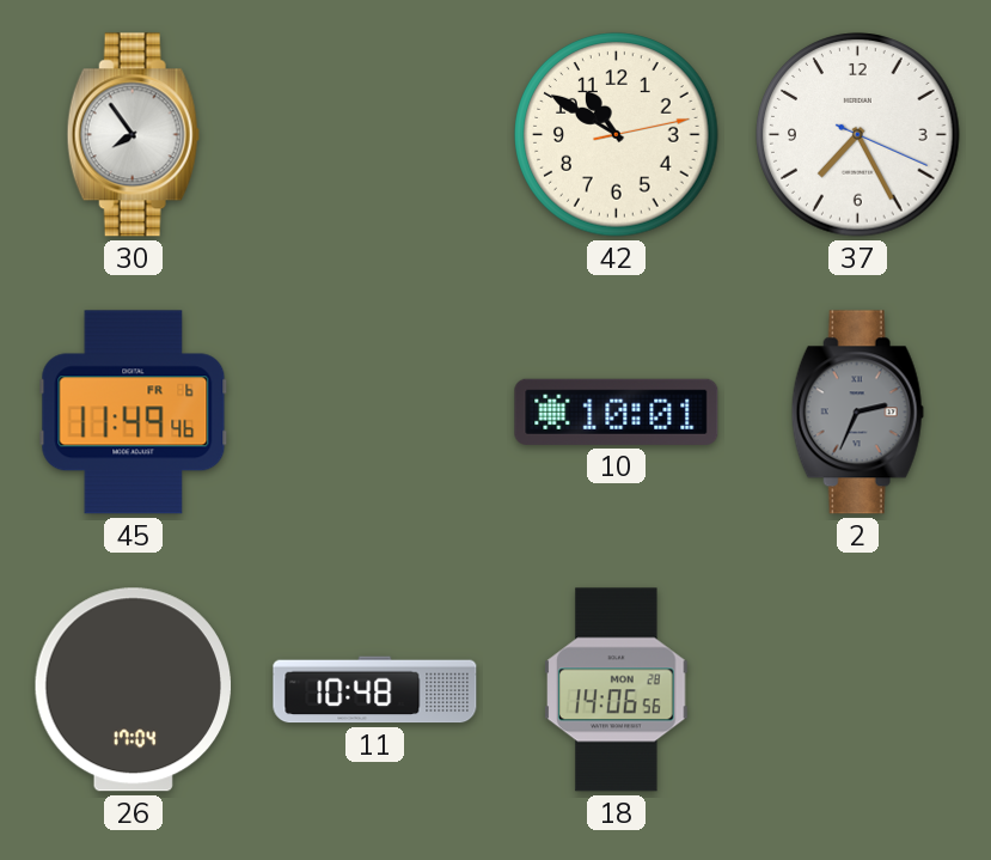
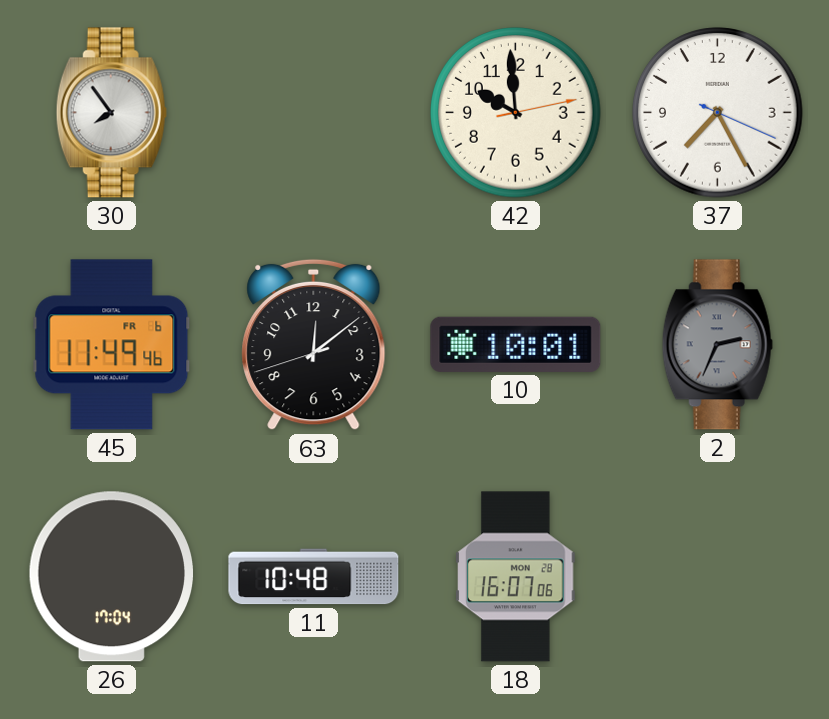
42: 10:50 -> 9:59
63: none -> 12:08
18: 14:06 -> 16:07
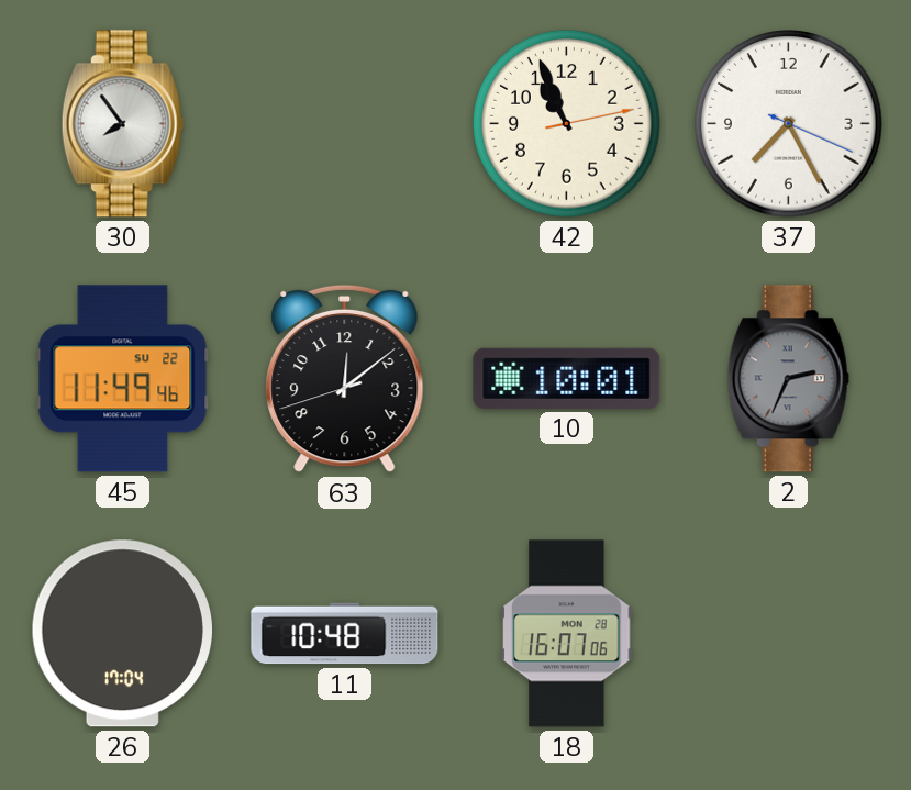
42: 9:59 -> 10:56
45 date: FR 6 -> SU 22
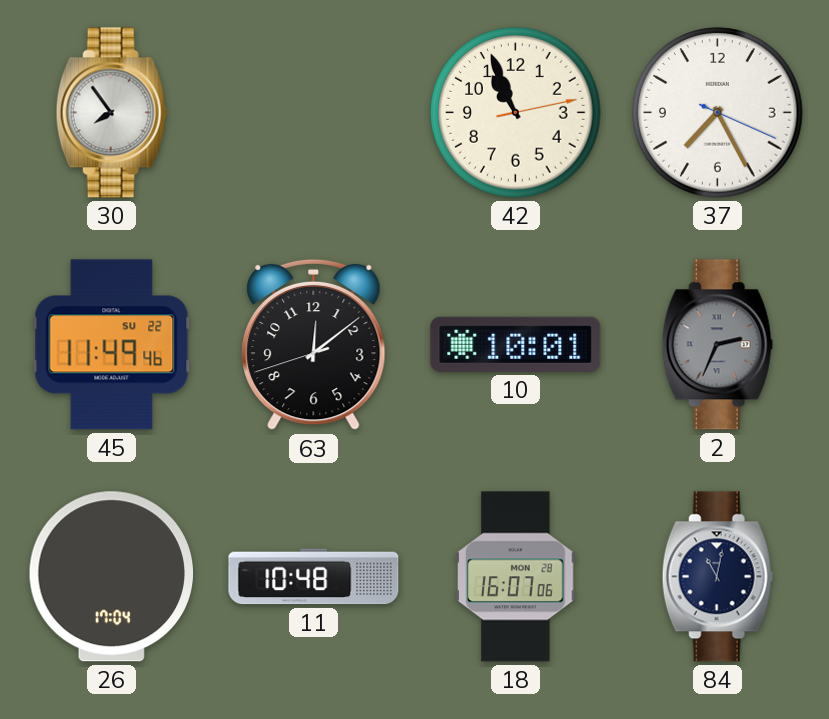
84: none -> 11:02
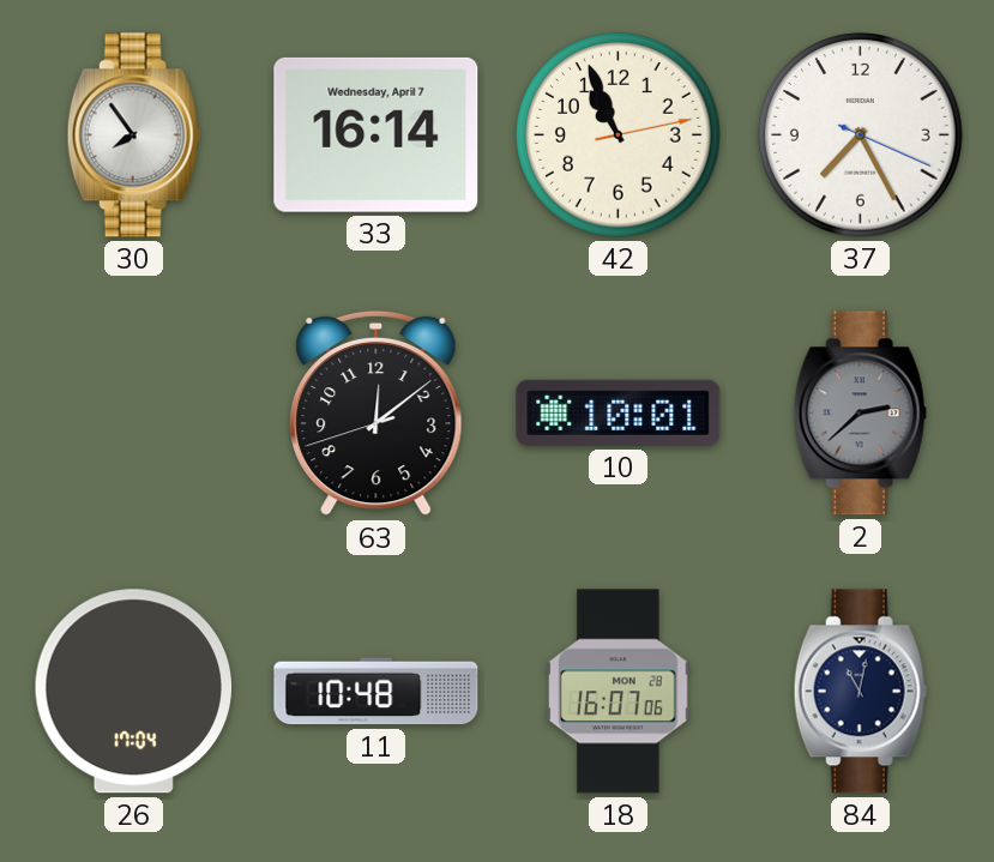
33: none -> 16:14
45: 11:49 -> none
2: 2:34 -> 2:38
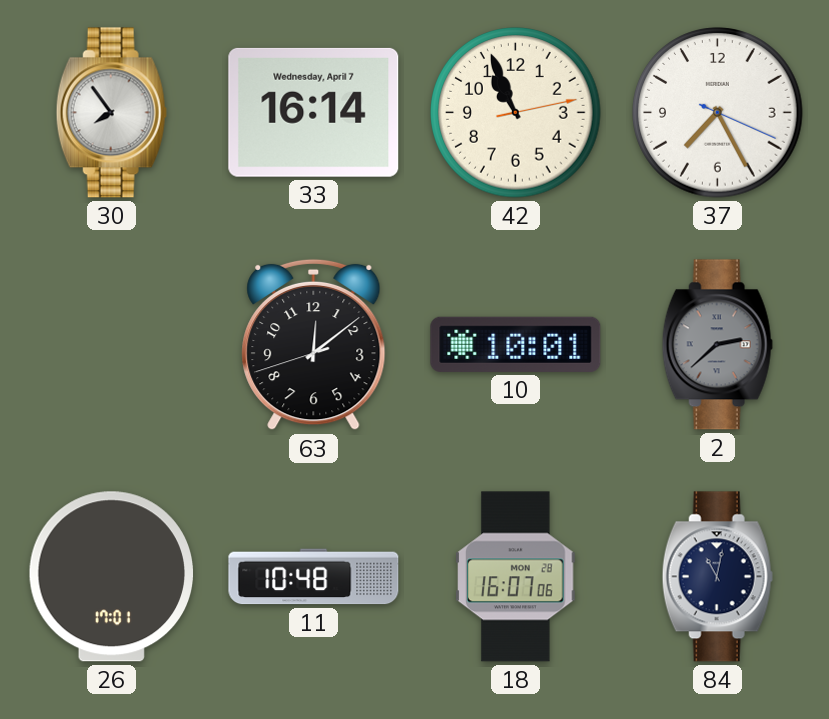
26: 17:04 -> 17:01
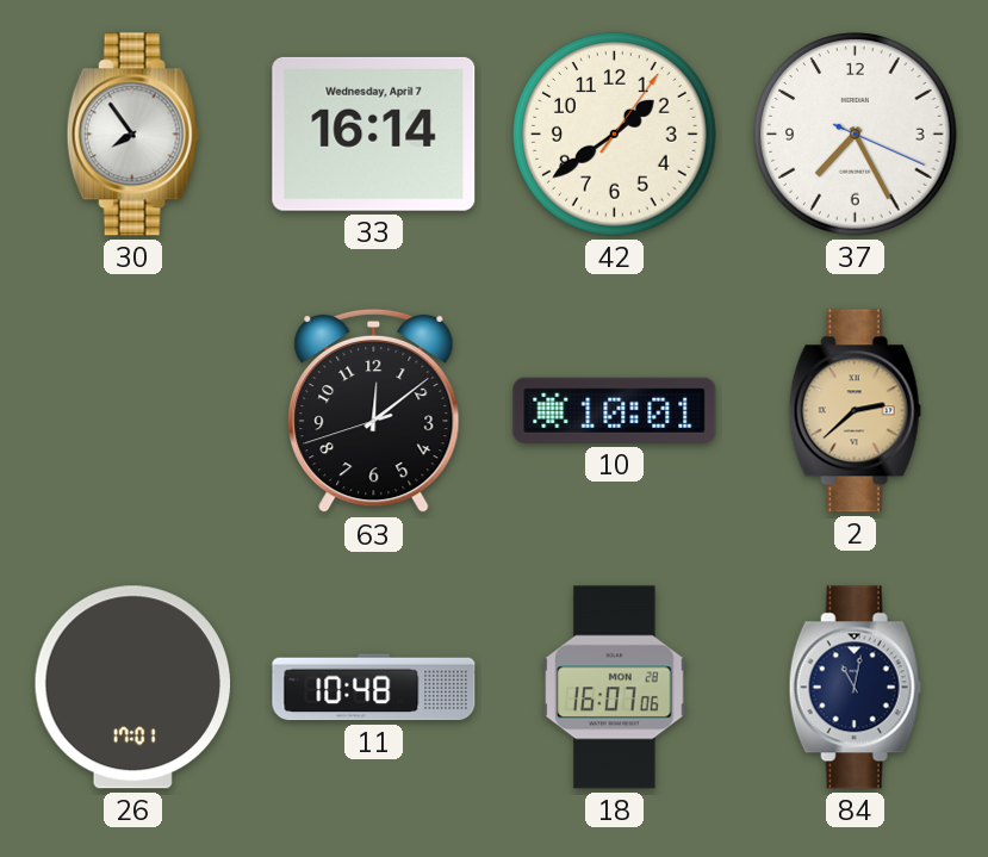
42: 10:56 -> 1:39
2 dial: grey -> champagne
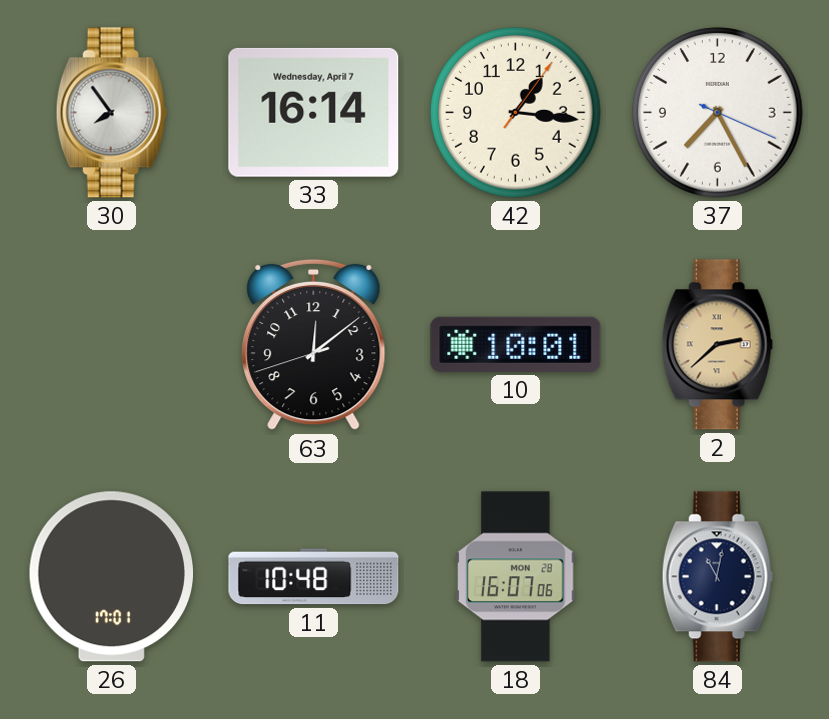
42: 1:39 -> 1:16
